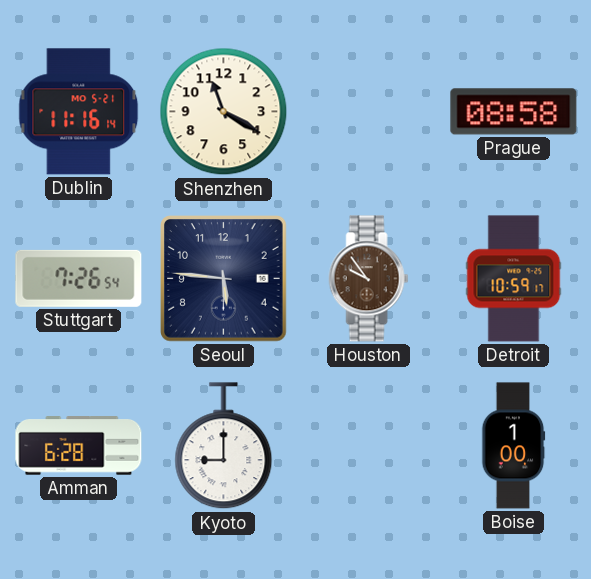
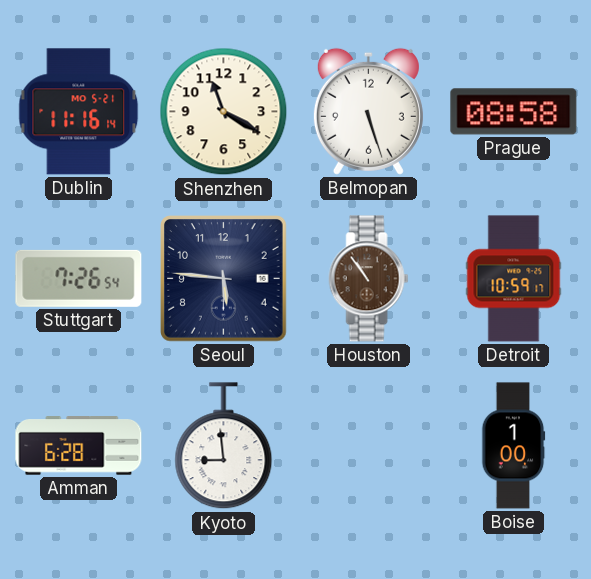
Belmopan: none -> 5:27
Houston: 9:54 -> 10:54
Kyoto: 9:00 -> 8:59
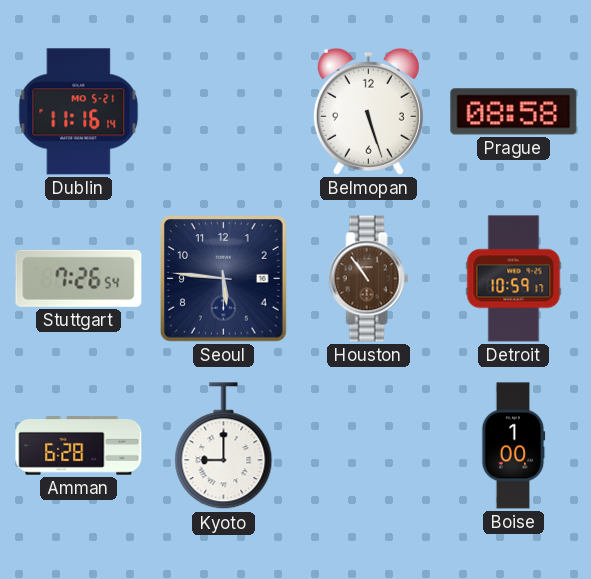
Shenzhen: 11:20 -> none
Kyoto: 8:59 -> 9:00
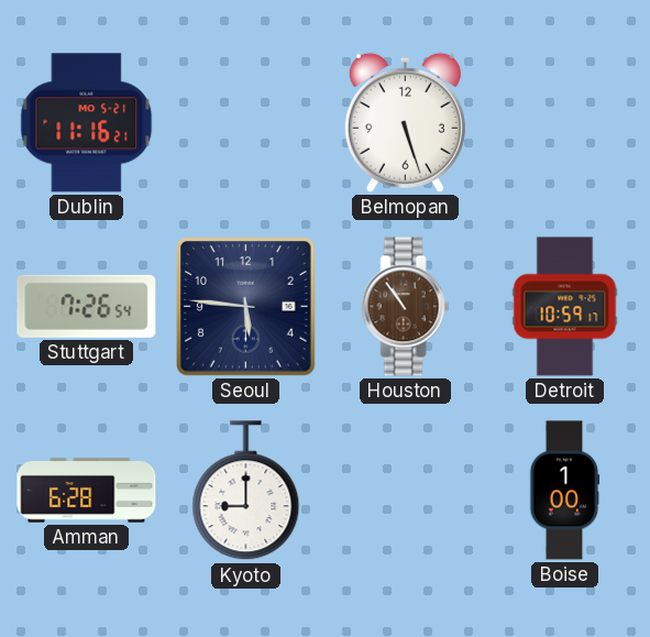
Dublin: 11:16:14 -> 11:16:21
Prague: 08:58 -> none
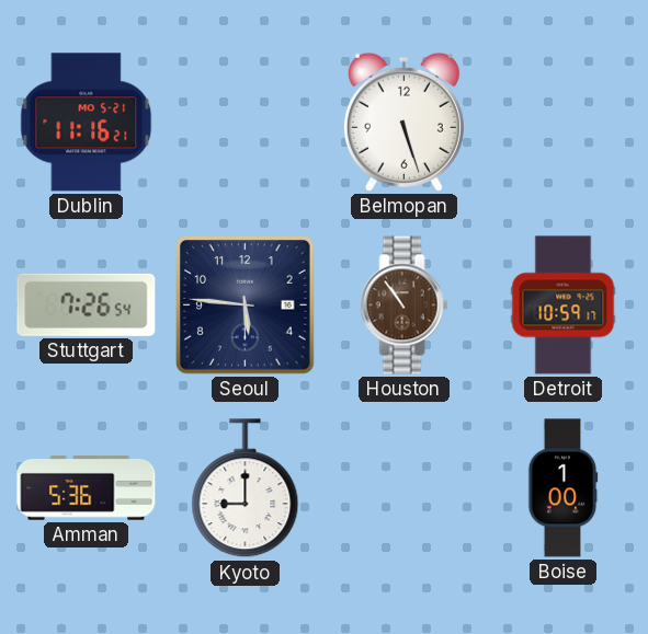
Amman: 6:28 -> 5:36
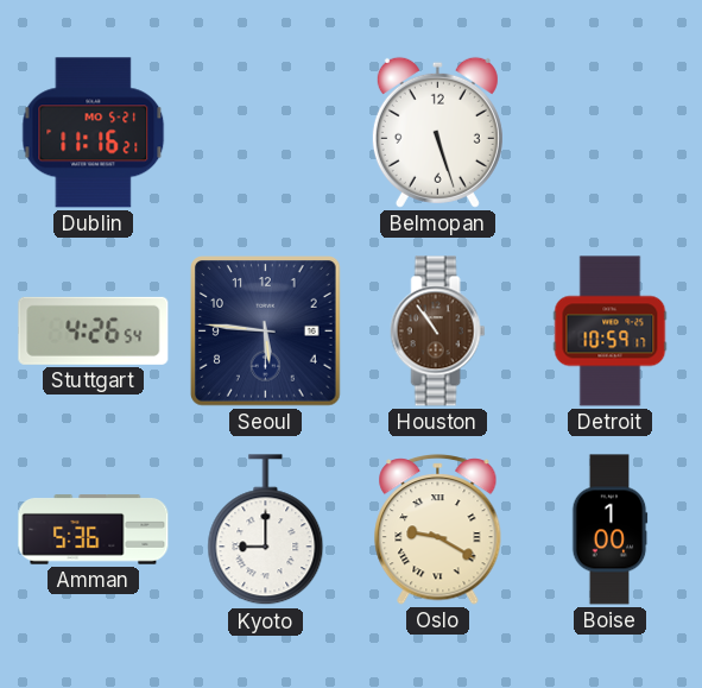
Stuttgart: 7:26 -> 4:26
Oslo: none -> 9:20
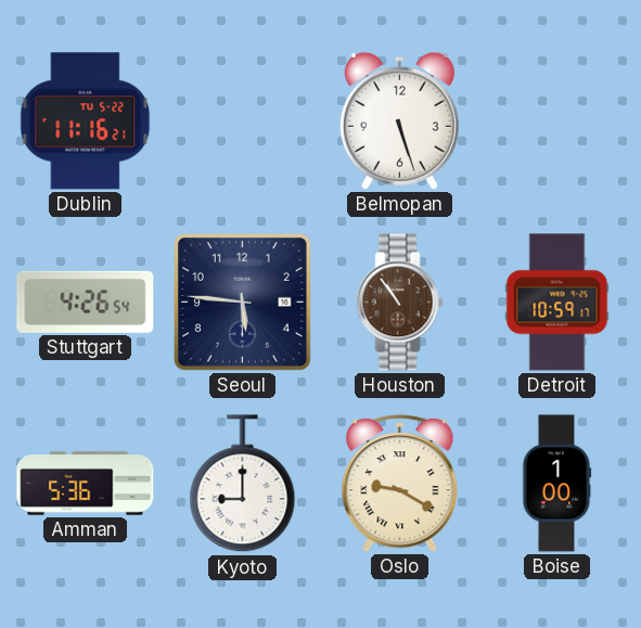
Dublin date: MO 5-21 -> TU 5-22
